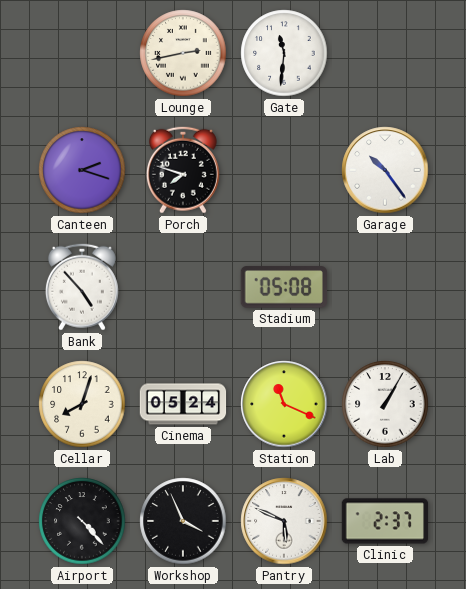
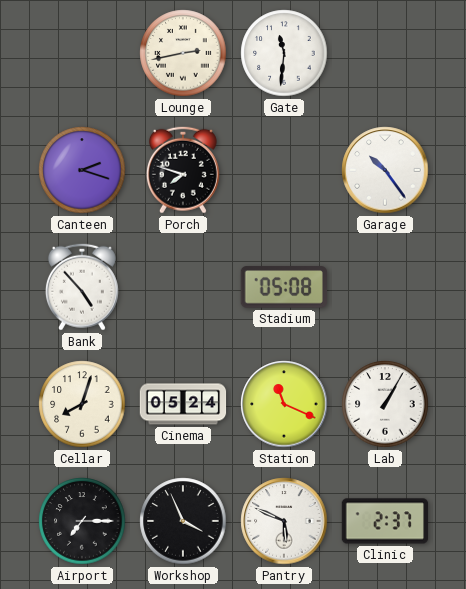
Airport: 4:23 -> 7:15
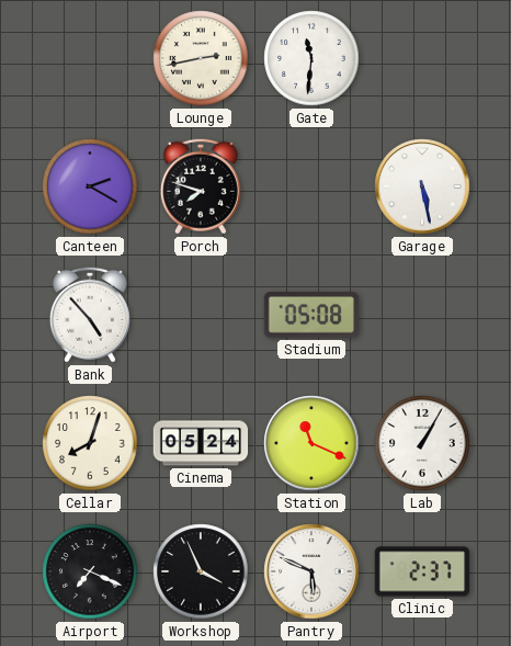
Canteen: 2:18 -> 2:20
Garage: 10:24 -> 5:28
Airport: 7:15 -> 7:19
